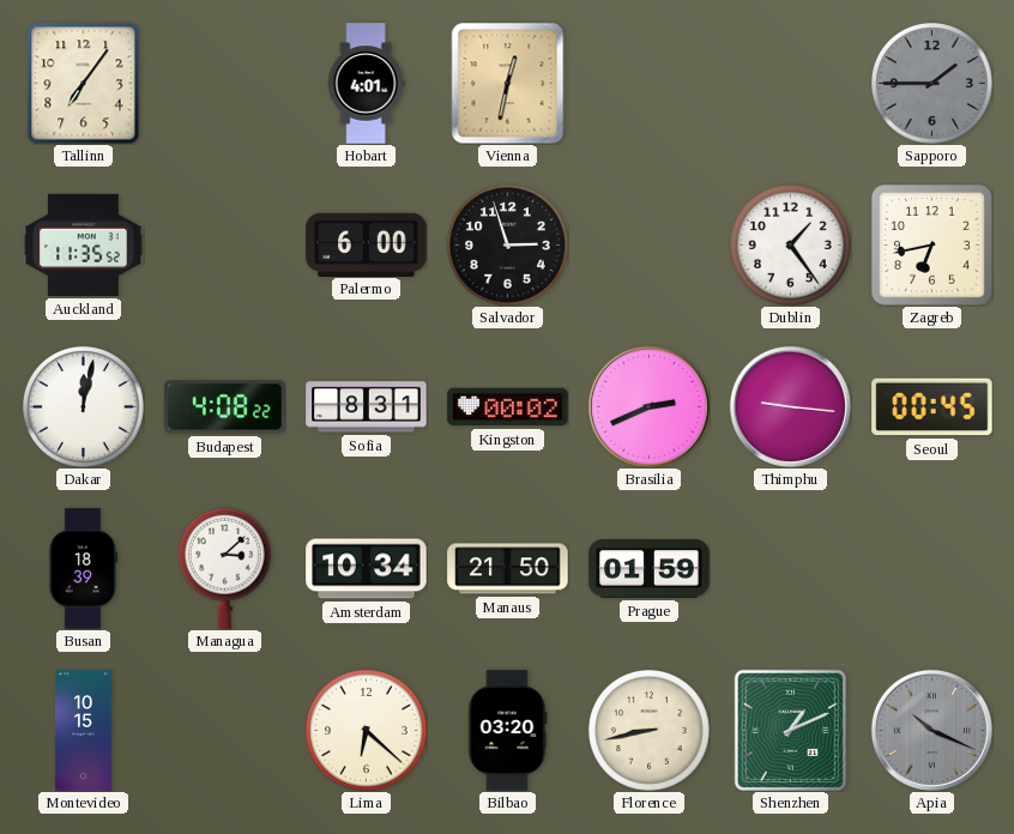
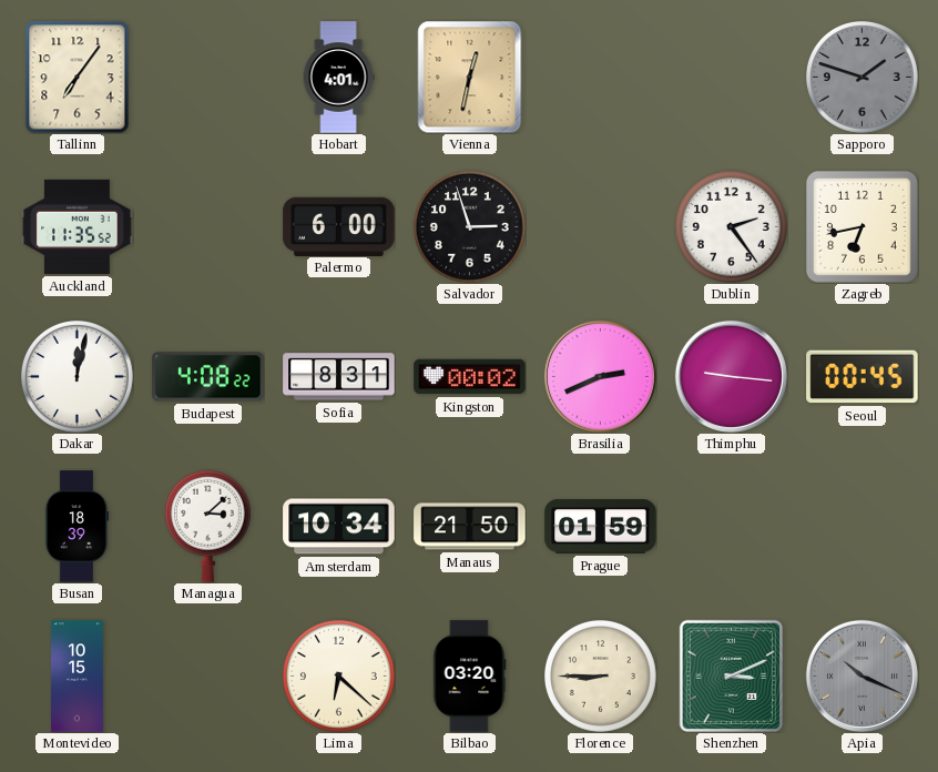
Sapporo: 1:45 -> 1:48
Dublin: 1:24 -> 2:24
Florence: 8:43 -> 8:45
Shenzhen: 1:11 -> 3:11
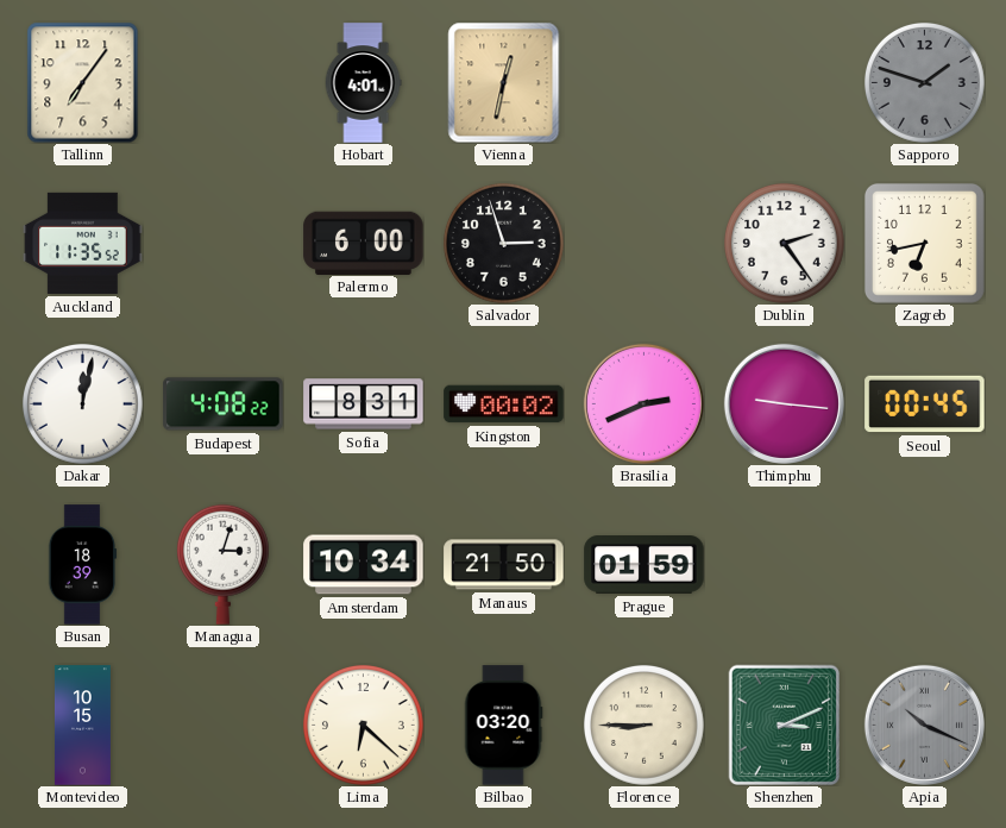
Managua: 3:08 -> 3:03
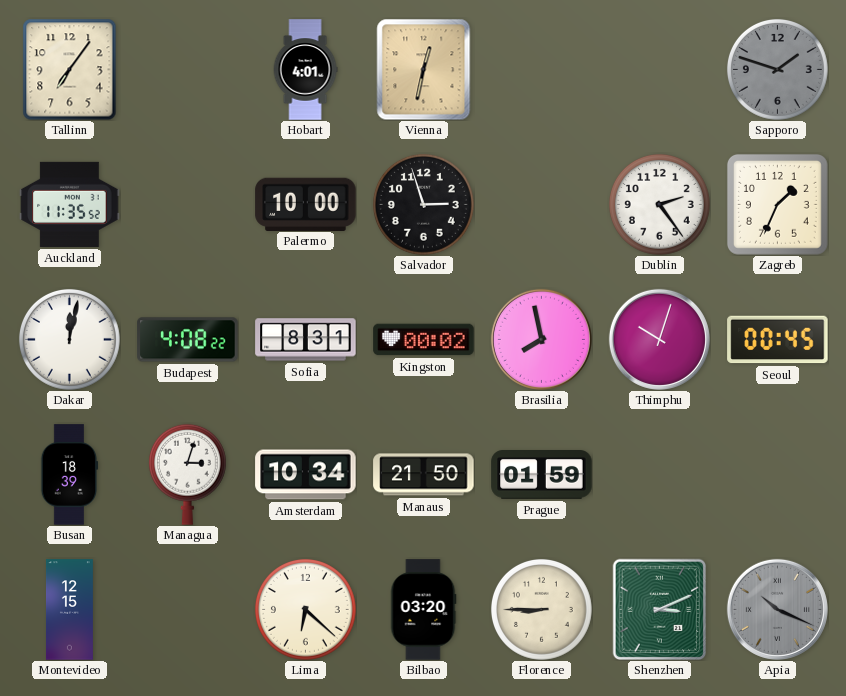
Palermo: 6:00 -> 10:00
Zagreb: 6:43 -> 1:34
Brasilia: 2:41 -> 7:58
Thimphu: 9:16 -> 10:03
Montevideo: 10:15 -> 12:15
